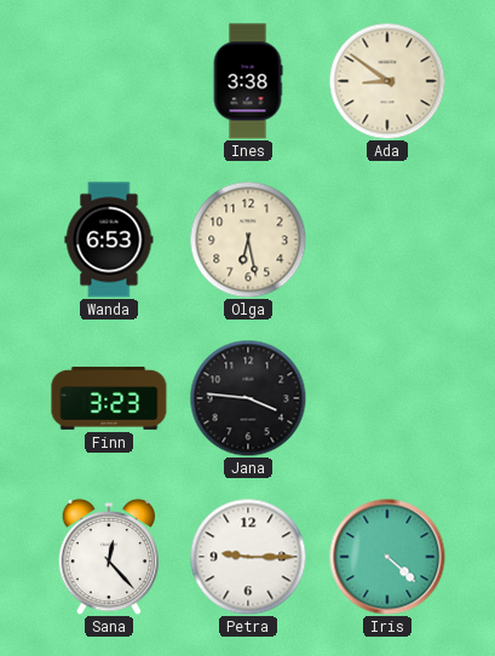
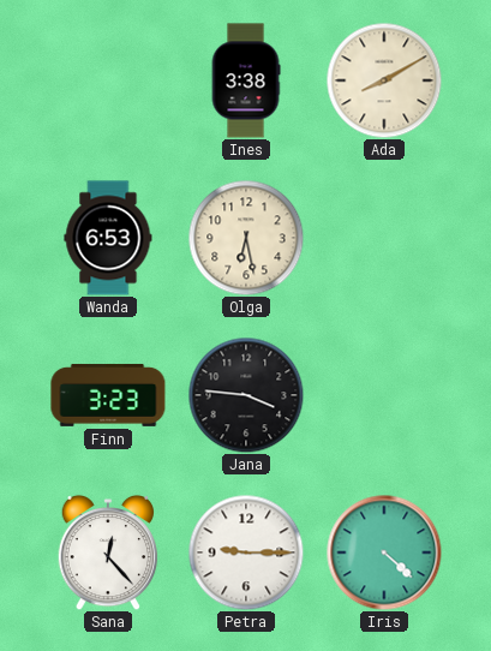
Ada: 8:51 -> 8:10
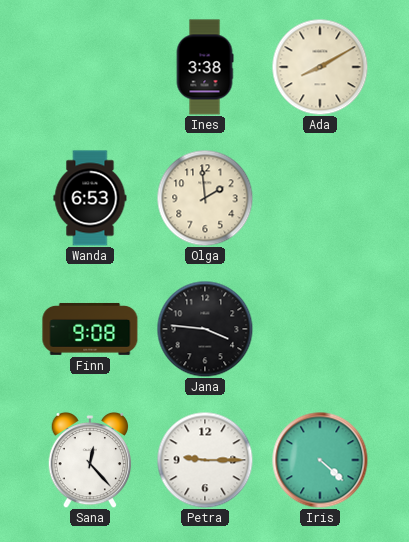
Olga: 6:28 -> 1:59
Finn: 3:23 -> 9:08
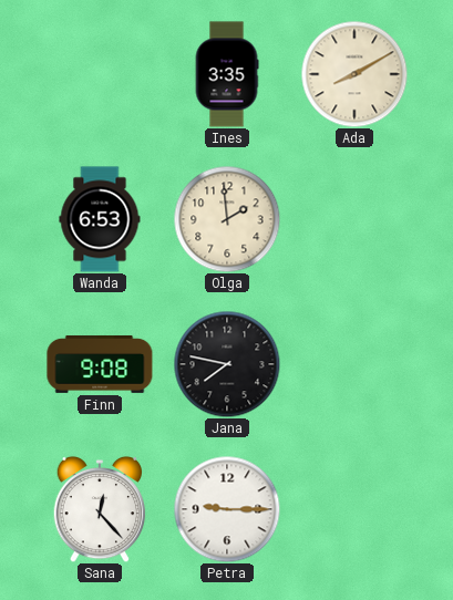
Ines: 3:38 -> 3:35
Jana: 3:46 -> 7:47
Iris: 4:22 -> none
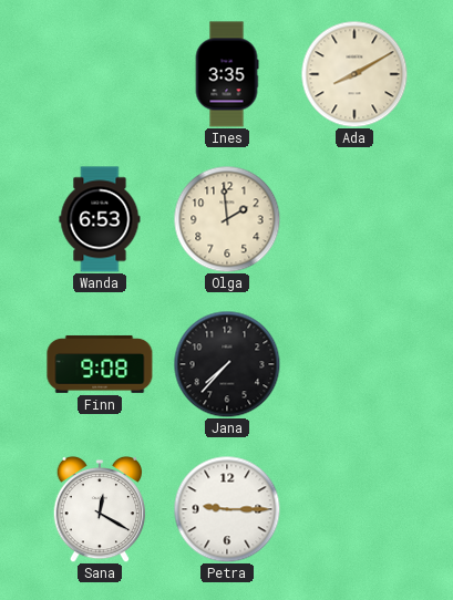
Jana: 7:47 -> 7:37
Sana: 12:23 -> 12:20
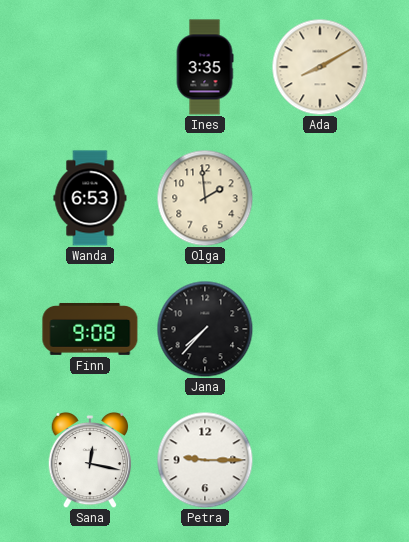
Sana: 12:20 -> 12:17
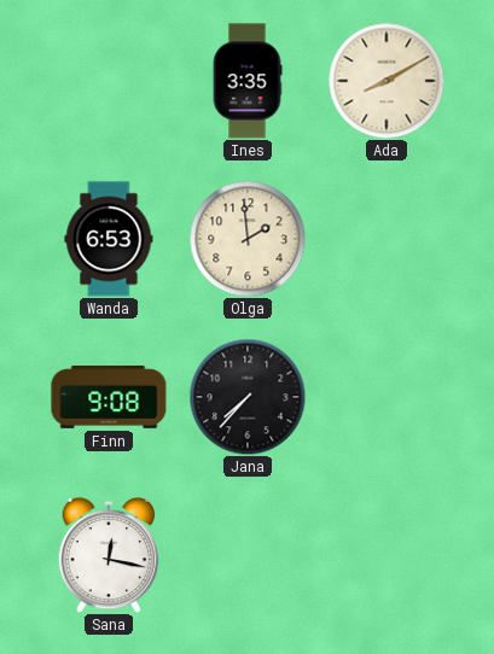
Petra: 9:15 -> none
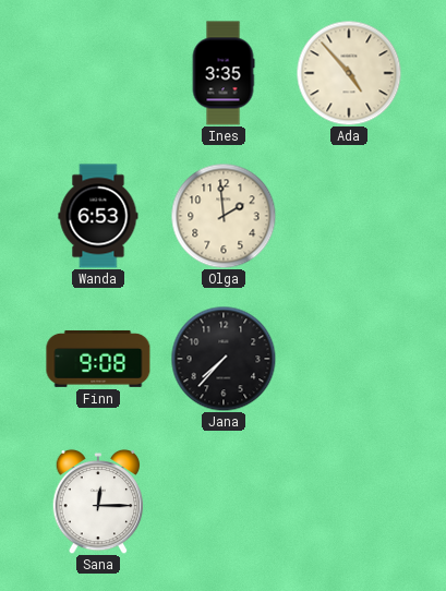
Ada: 8:10 -> 4:53
Sana: 12:17 -> 12:15
